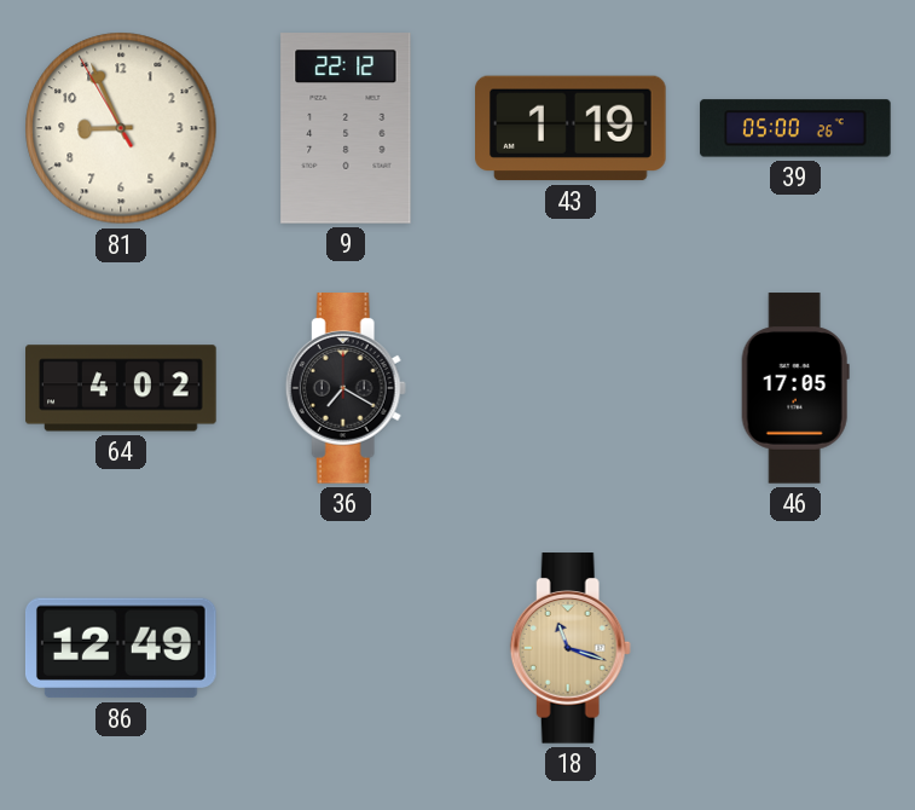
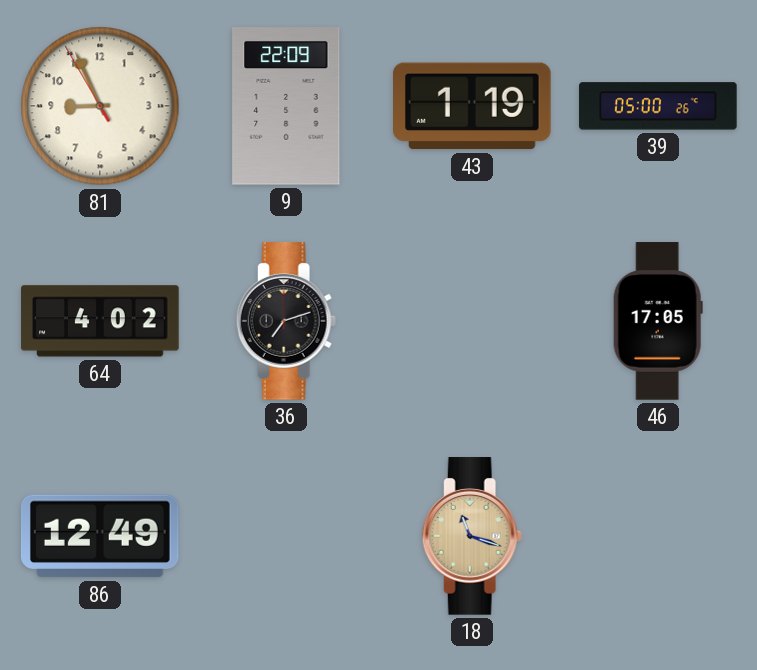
9: 22:12 -> 22:09
36: 7:20 -> 7:12
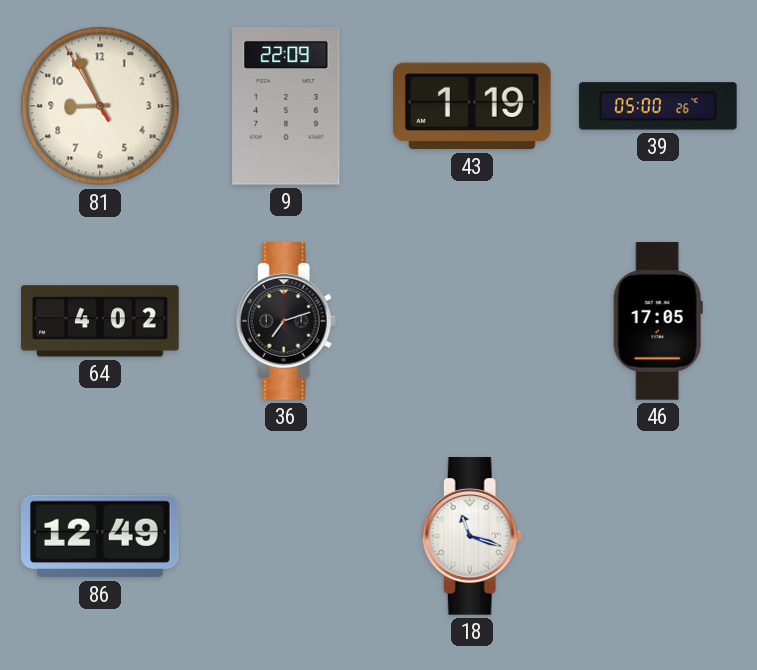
18 dial: champagne -> white
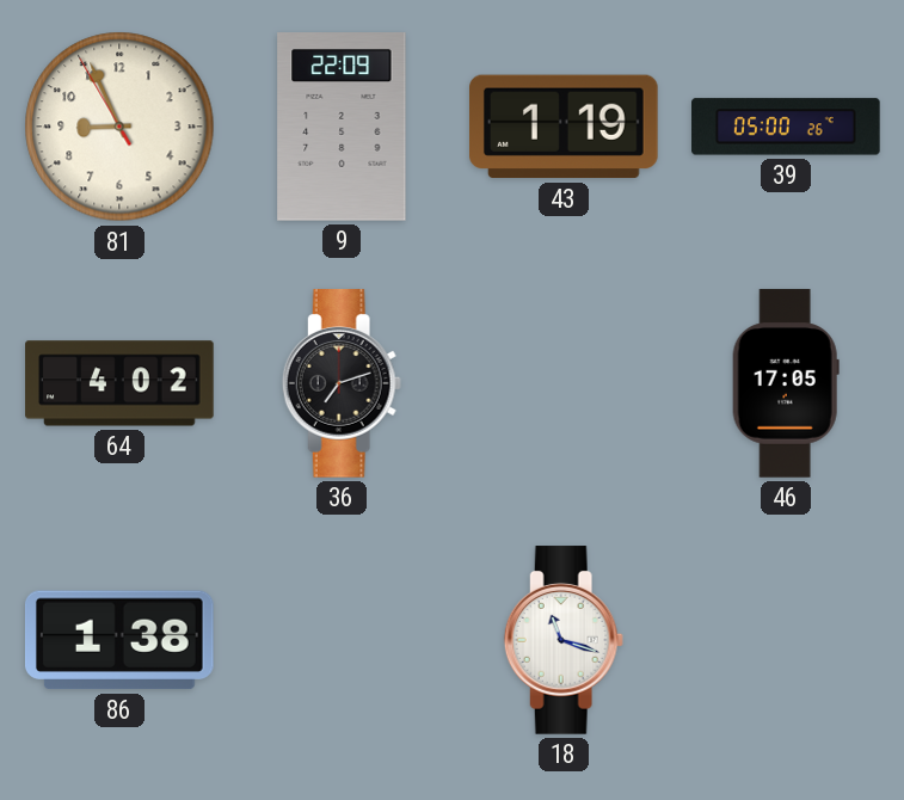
86: 12:49 -> 1:38
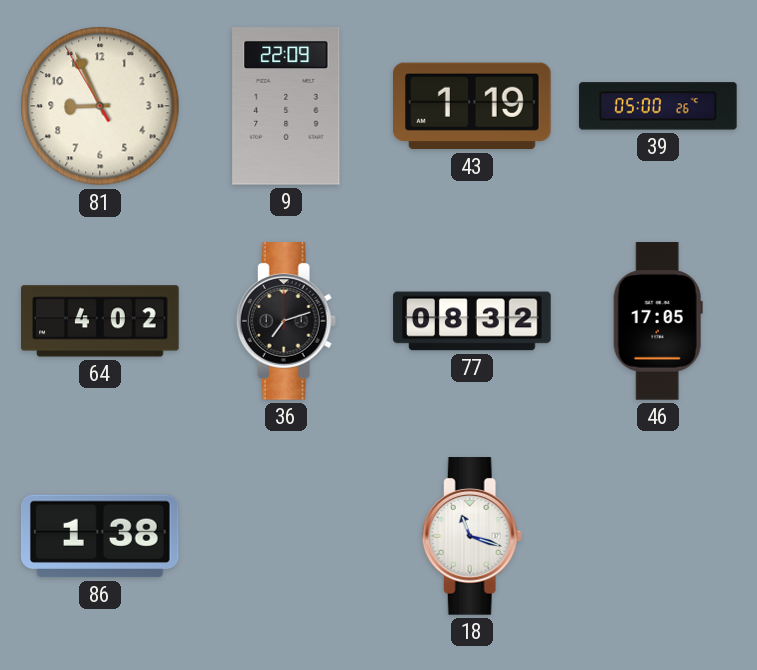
77: none -> 08:32
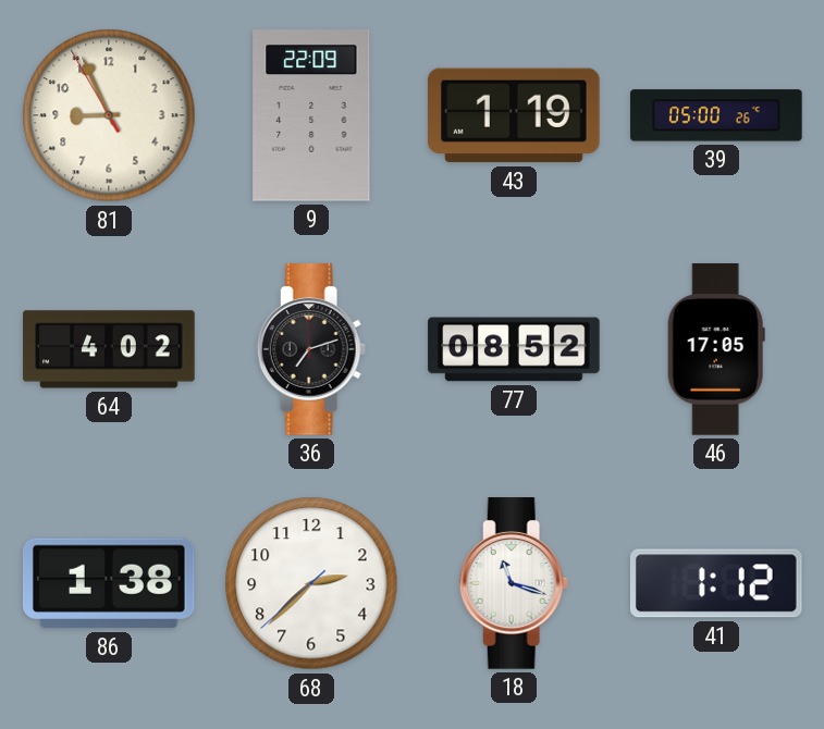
77: 08:32 -> 08:52
68: none -> 2:37
41: none -> 1:12
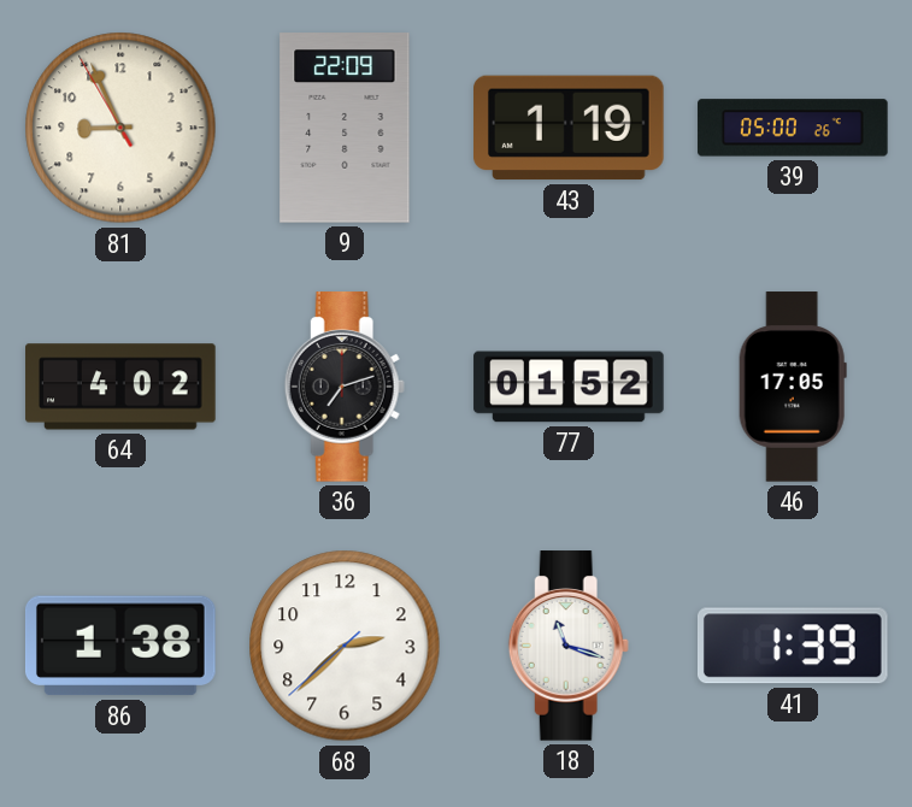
77: 08:52 -> 01:52
41: 1:12 -> 1:39
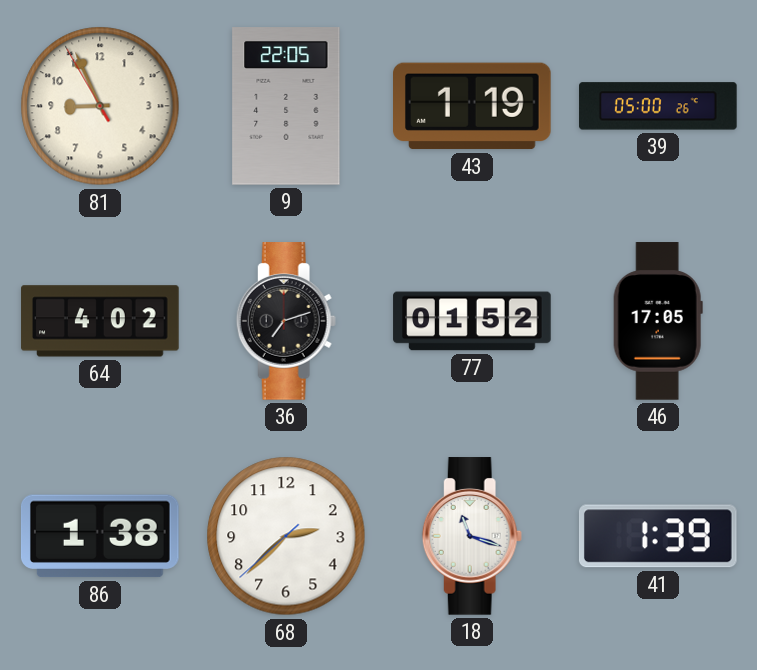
9: 22:09 -> 22:05
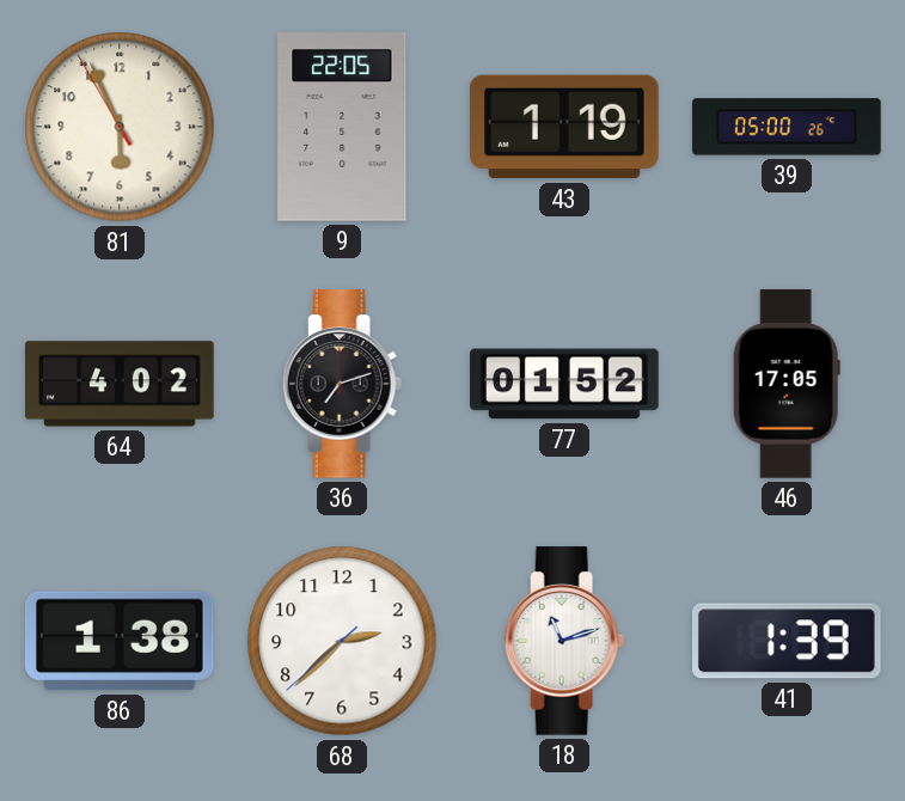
81: 8:55 -> 5:55
18: 11:18 -> 11:12
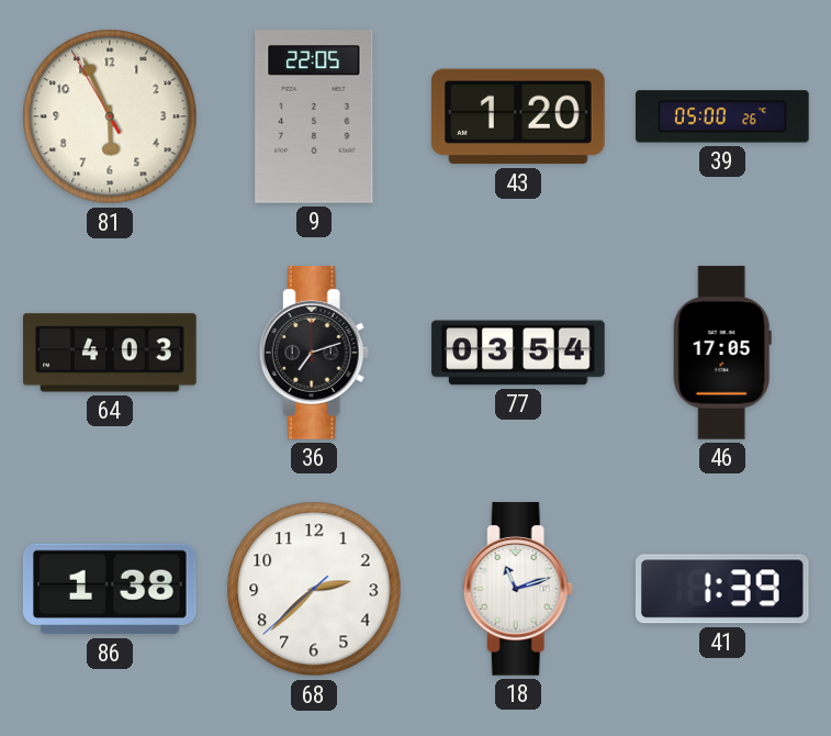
43: 1:19 -> 1:20
64: 4:02 -> 4:03
77: 01:52 -> 03:54
